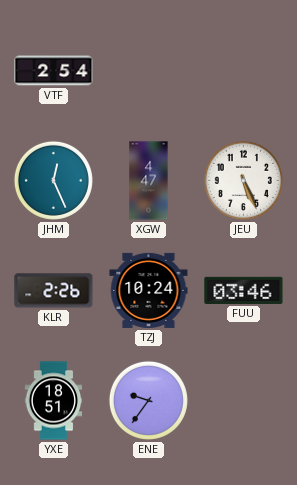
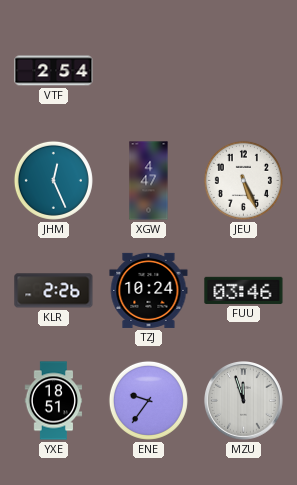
MZU: none -> 11:57
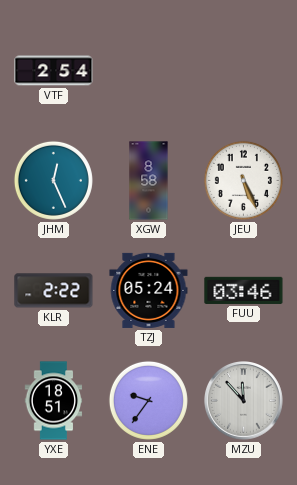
XGW: 4:47 -> 8:58
KLR: 2:26 -> 2:22
TZJ: 10:24 -> 05:24
MZU: 11:57 -> 11:53
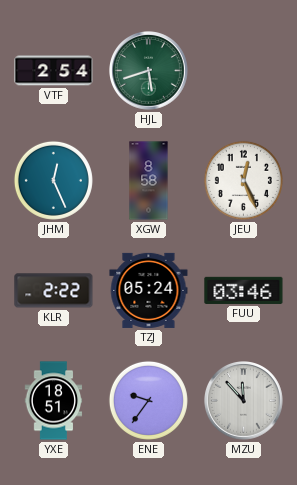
HJL: none -> 5:42
JEU: 5:26 -> 12:26
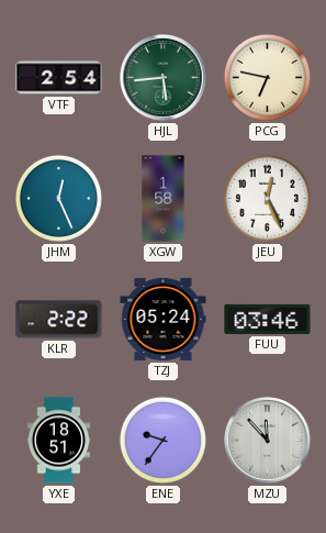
HJL: 5:42 -> 5:44
PCG: none -> 6:47
XGW: 8:58 -> 1:58
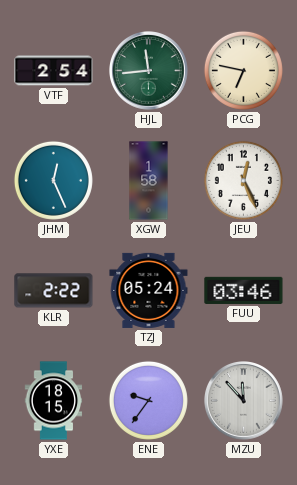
HJL: 5:44 -> 11:44
YXE: 18:51 -> 18:15
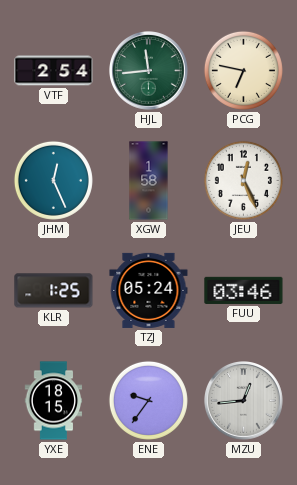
KLR: 2:22 -> 1:25
MZU: 11:53 -> 12:44
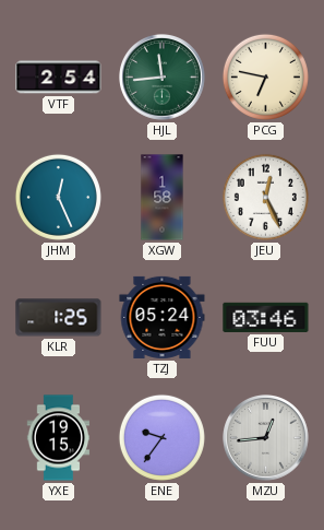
YXE: 18:15 -> 19:15
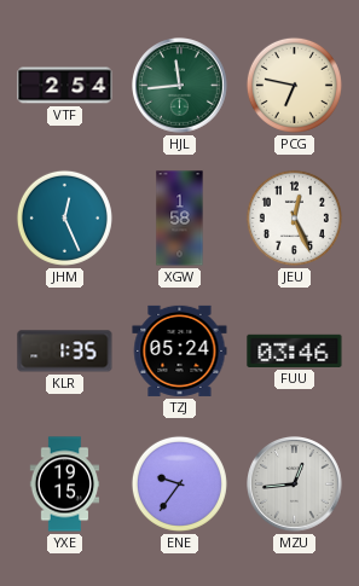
KLR: 1:25 -> 1:35
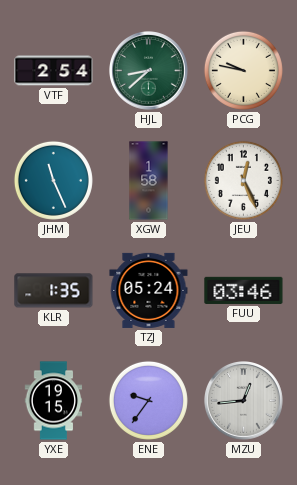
HJL: 11:44 -> 8:38
PCG: 6:47 -> 9:47
JHM: 12:26 -> 11:26
